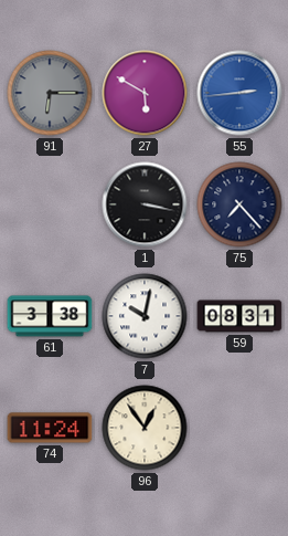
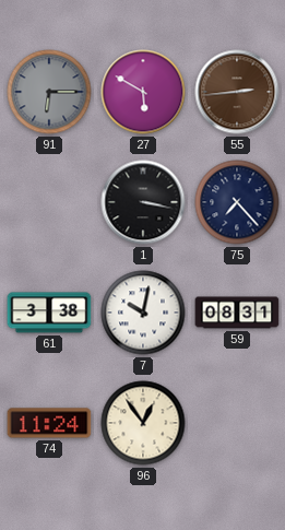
55 dial: blue -> brown
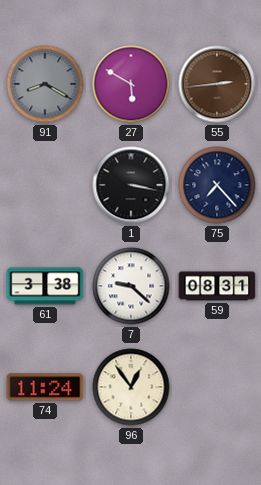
91: 6:15 -> 8:20
7: 10:02 -> 9:22
